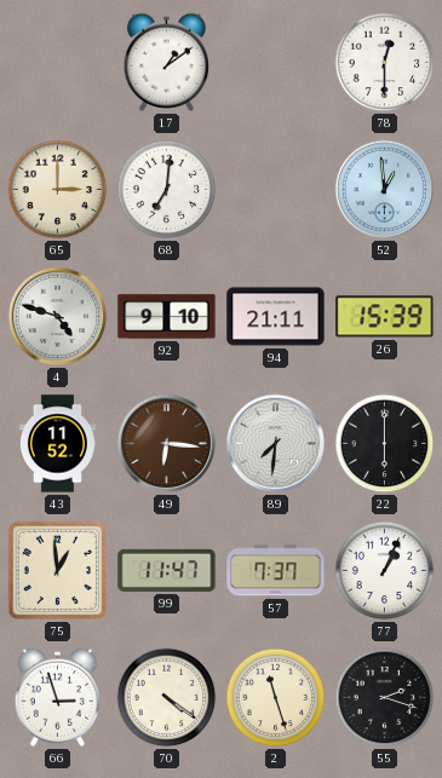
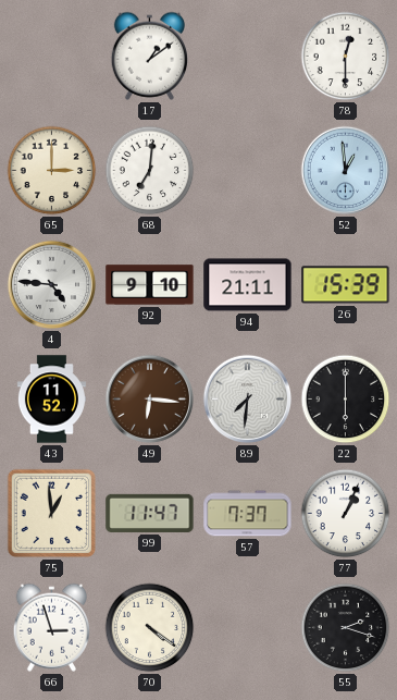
4: 4:48 -> 4:46
2: 11:27 -> none
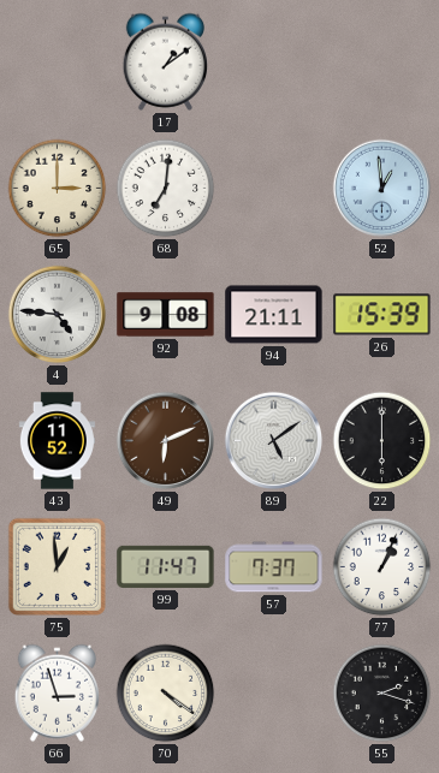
78: 12:30 -> none
92: 9:10 -> 9:08
49: 6:16 -> 6:11
89: 7:31 -> 5:09
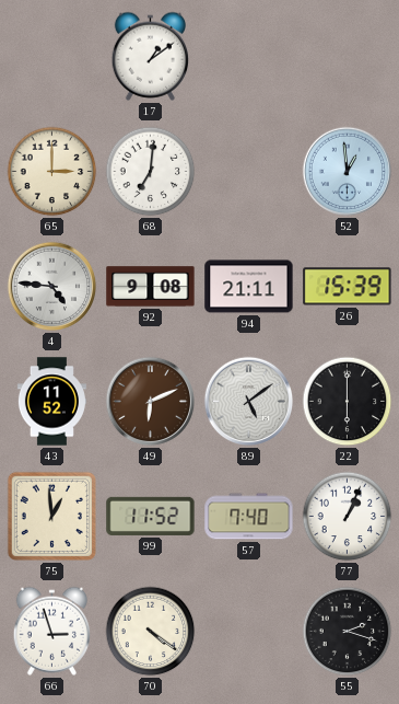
99: 11:47 -> 11:52
57: 7:37 -> 7:40
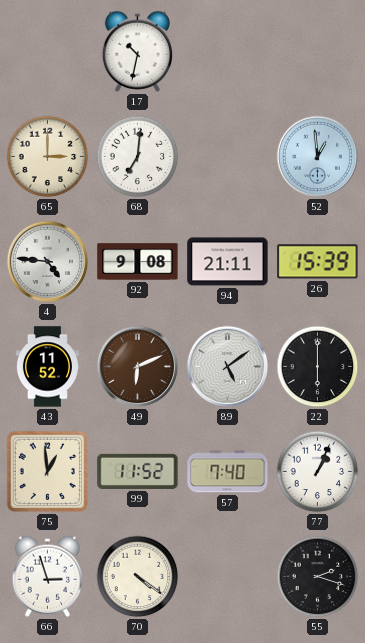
17: 1:09 -> 10:32
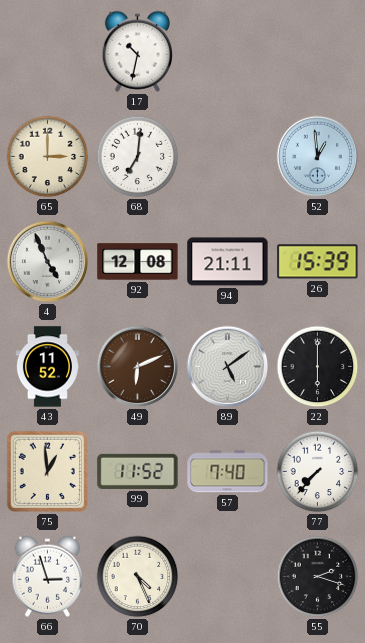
4: 4:46 -> 4:56
92: 9:08 -> 12:08
77: 1:04 -> 7:37
70: 4:21 -> 4:26
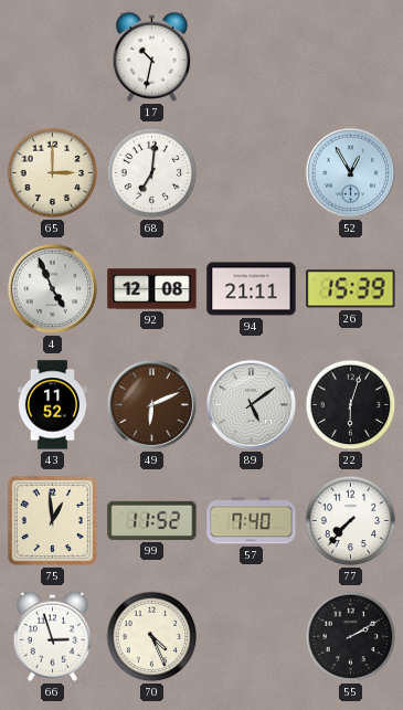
52: 12:59 -> 12:55
22: 6:00 -> 6:03
55: 2:18 -> 2:10
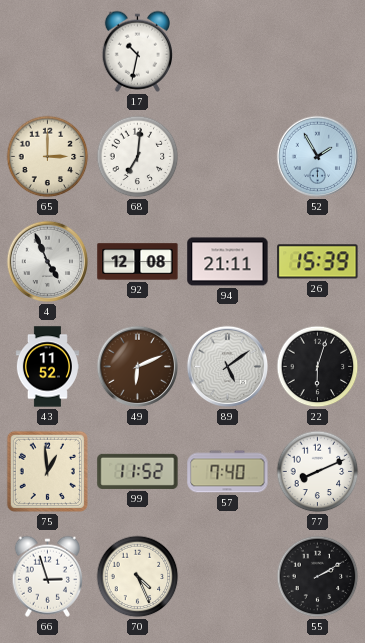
52: 12:55 -> 1:55
77: 7:37 -> 8:11
